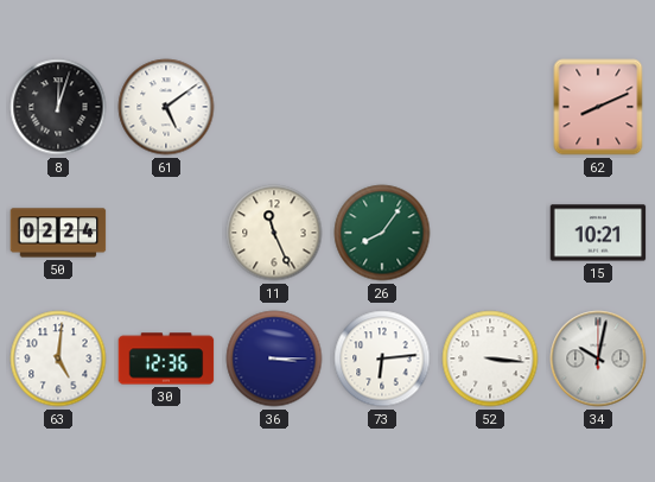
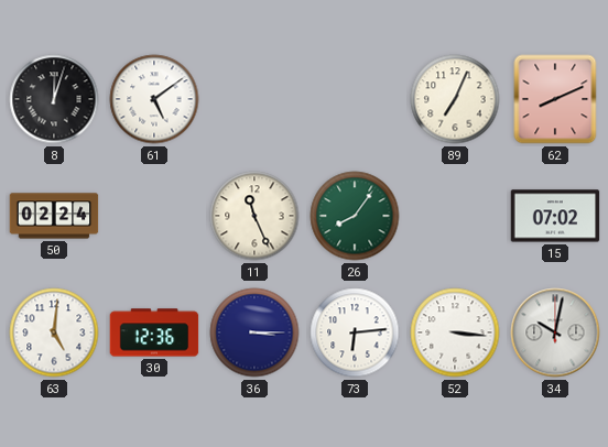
89: none -> 7:04
15: 10:21 -> 07:02
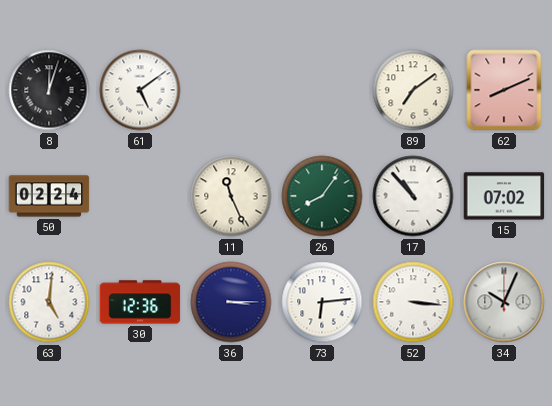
89: 7:04 -> 7:09
17: none -> 10:53
34: 10:02 -> 10:04
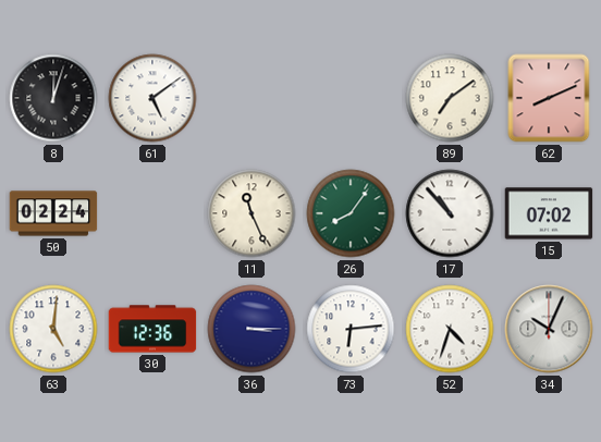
52: 3:16 -> 4:33
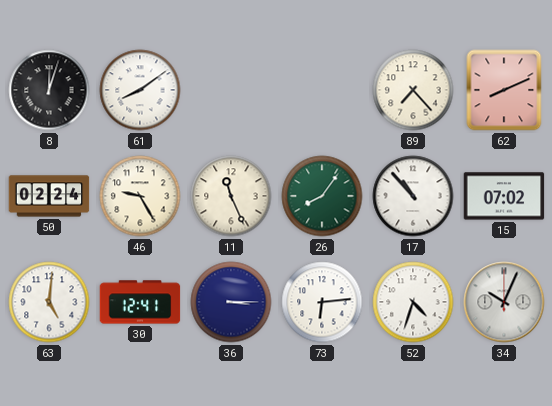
61: 5:09 -> 8:09
89: 7:09 -> 7:23
46: none -> 9:25
30: 12:36 -> 12:41
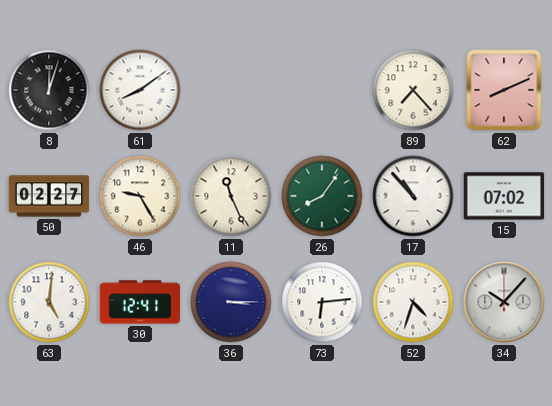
50: 02:24 -> 02:27
34: 10:04 -> 10:07
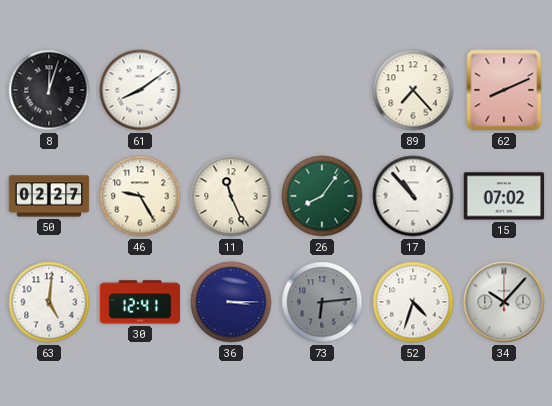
73 dial: white -> grey
